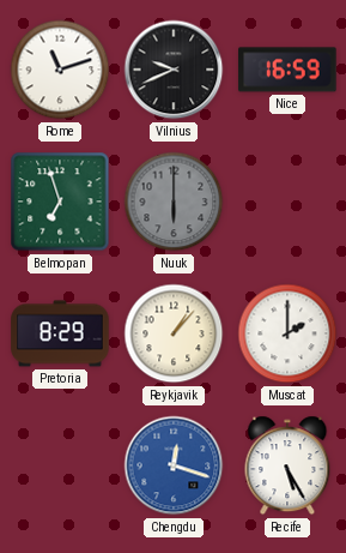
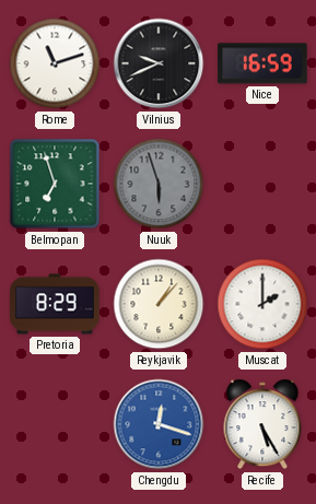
Nuuk: 6:00 -> 5:57
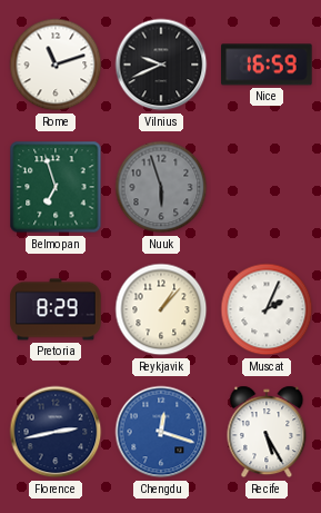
Muscat: 2:00 -> 2:04
Florence: none -> 2:43
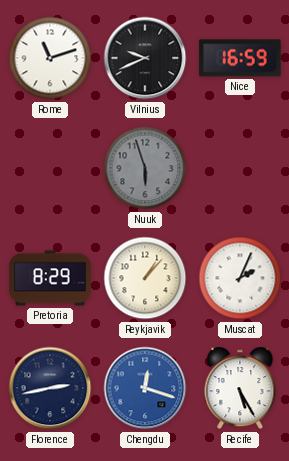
Belmopan: 6:57 -> none
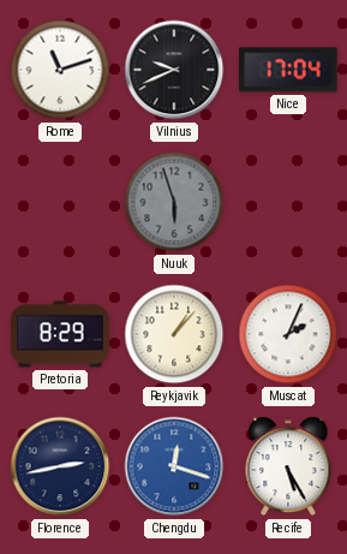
Nice: 16:59 -> 17:04
